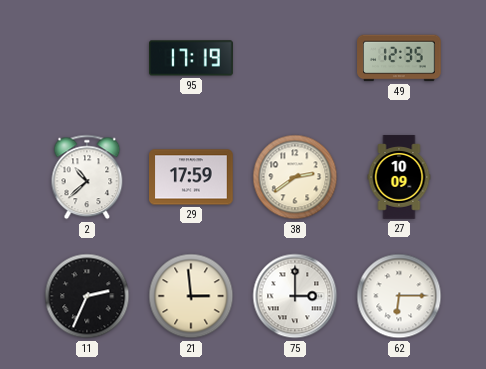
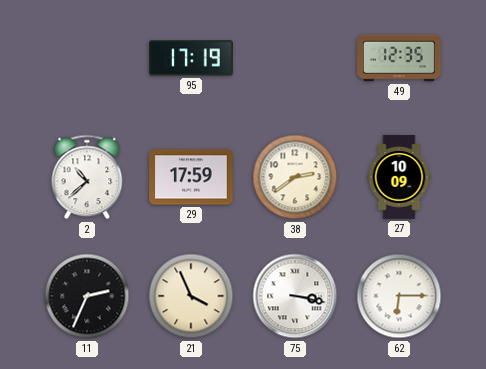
21: 2:59 -> 3:56
75: 3:00 -> 3:17
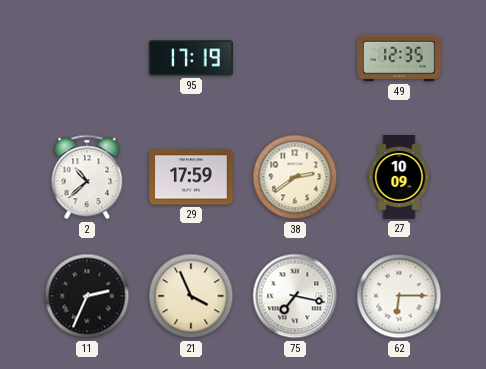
75: 3:17 -> 7:17
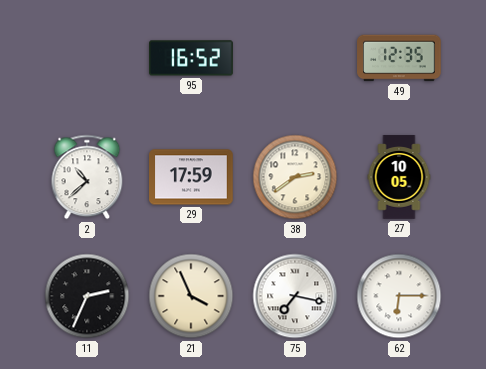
95: 17:19 -> 16:52
27: 10:09 -> 10:05
